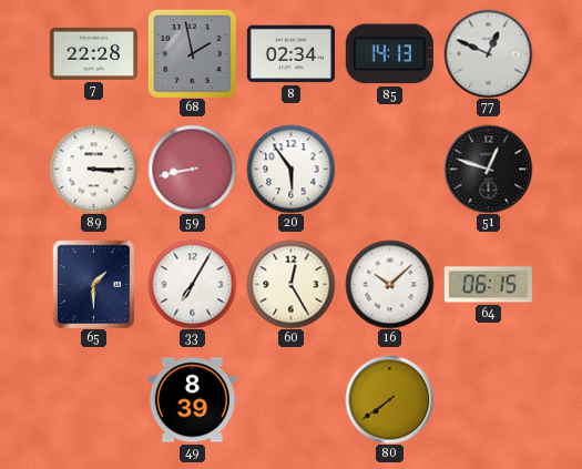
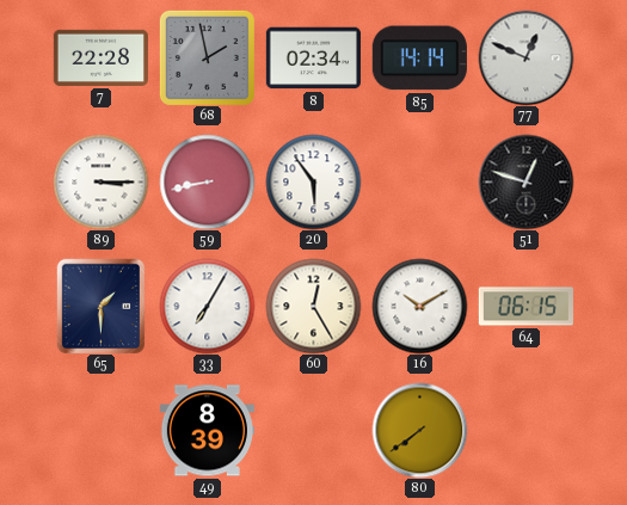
85: 14:13 -> 14:14
16: 10:08 -> 10:10
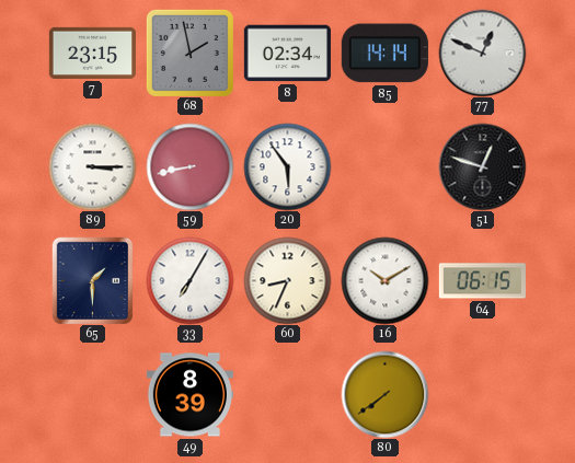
7: 22:28 -> 23:15
60: 12:25 -> 8:34
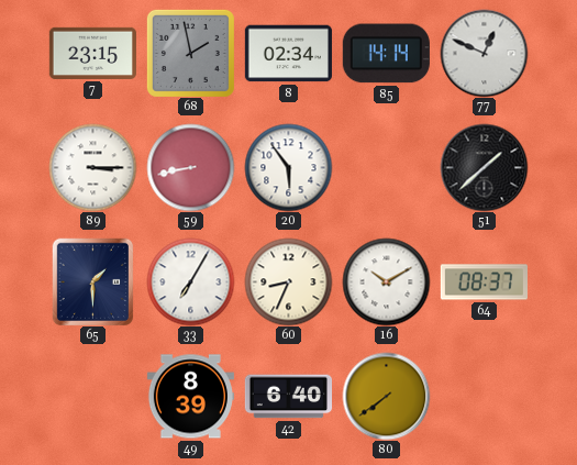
51: 12:48 -> 1:38
64: 06:15 -> 08:37
42: none -> 6:40
